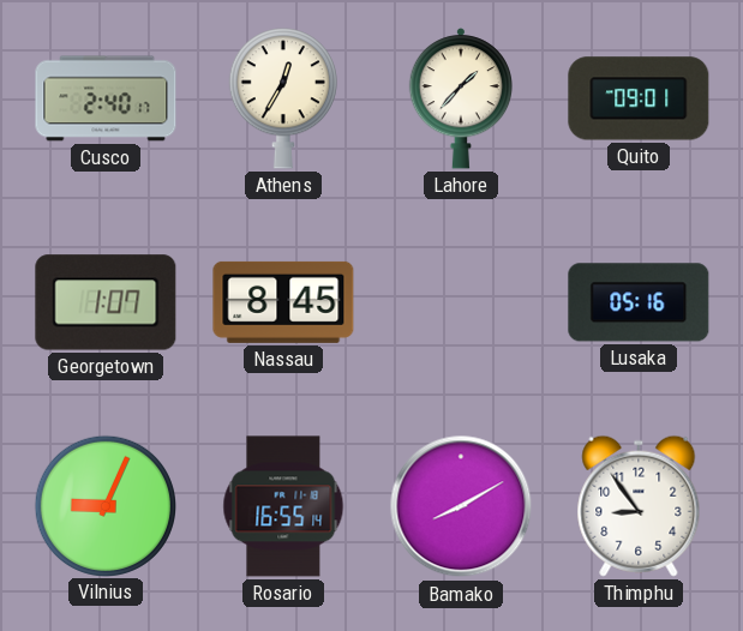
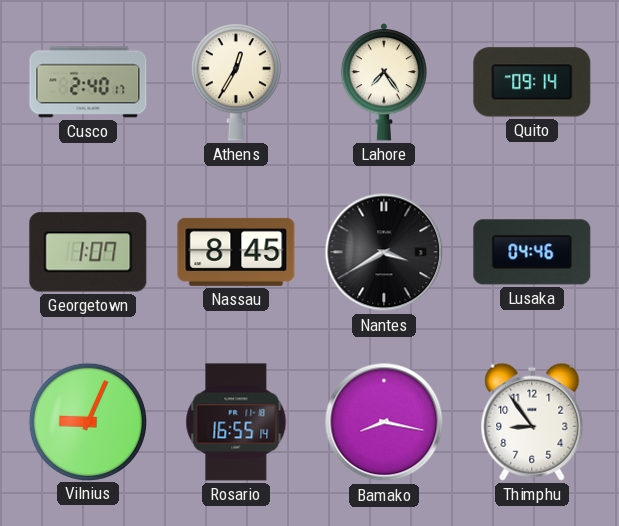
Lahore: 1:37 -> 7:24
Quito: 09:01 -> 09:14
Nantes: none -> 3:40
Lusaka: 05:16 -> 04:46
Bamako: 8:10 -> 8:17
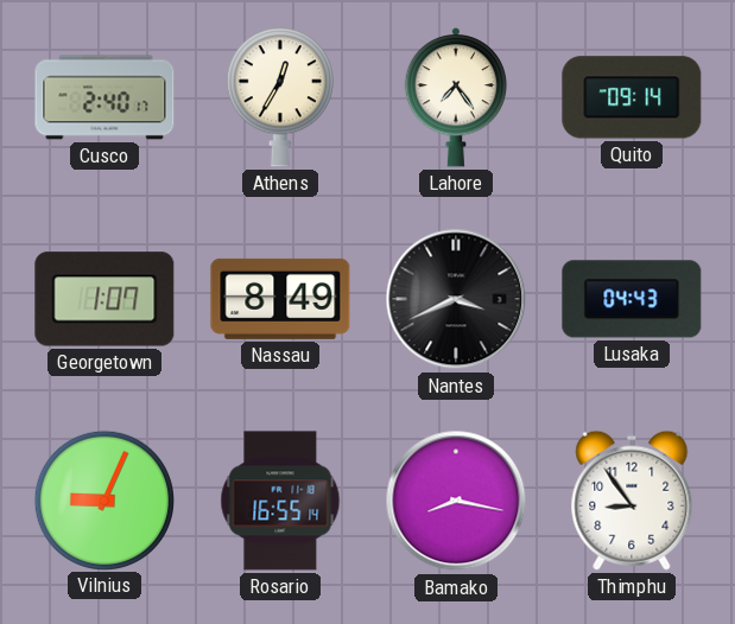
Nassau: 8:45 -> 8:49
Nantes: 3:40 -> 3:41
Lusaka: 04:46 -> 04:43
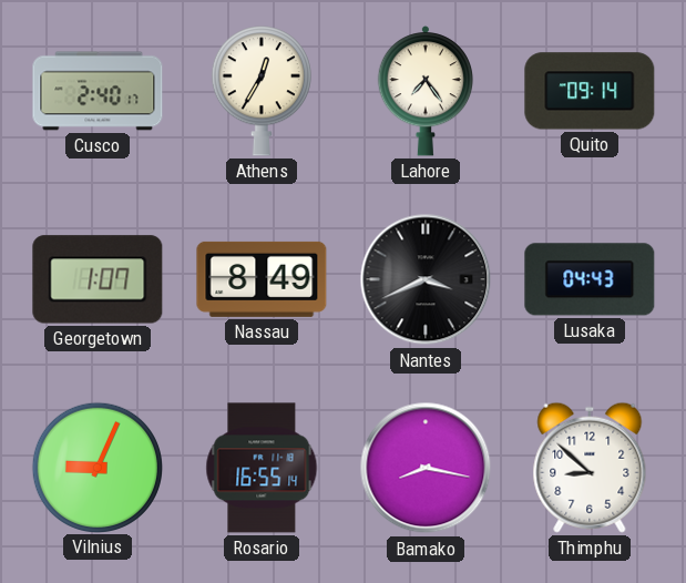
Thimphu: 8:54 -> 8:52
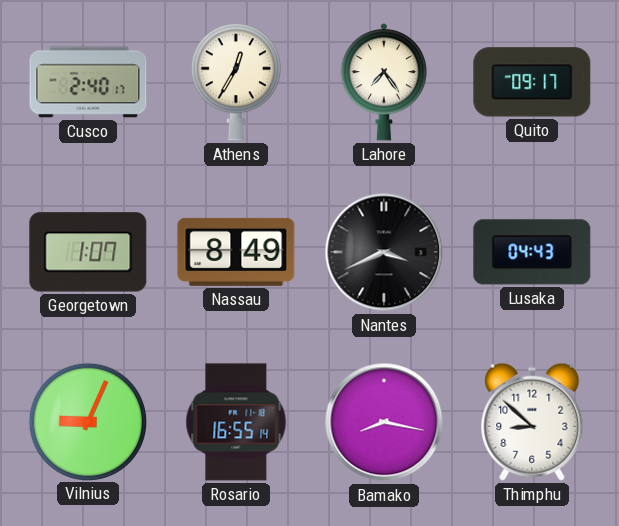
Quito: 09:14 -> 09:17
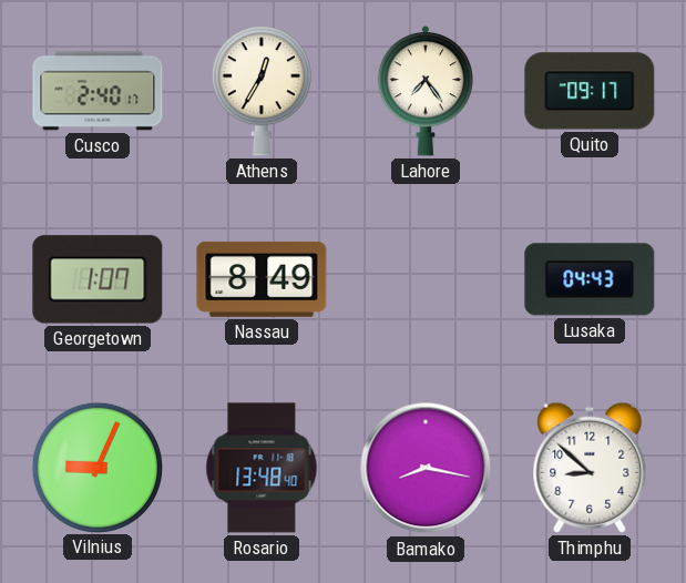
Nantes: 3:41 -> none
Rosario: 16:55 -> 13:48
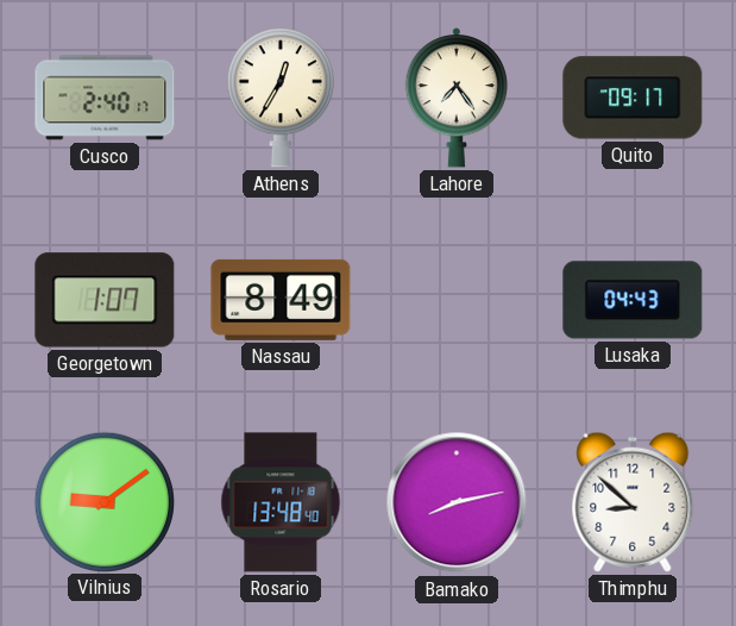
Vilnius: 9:04 -> 9:09
Bamako: 8:17 -> 8:13
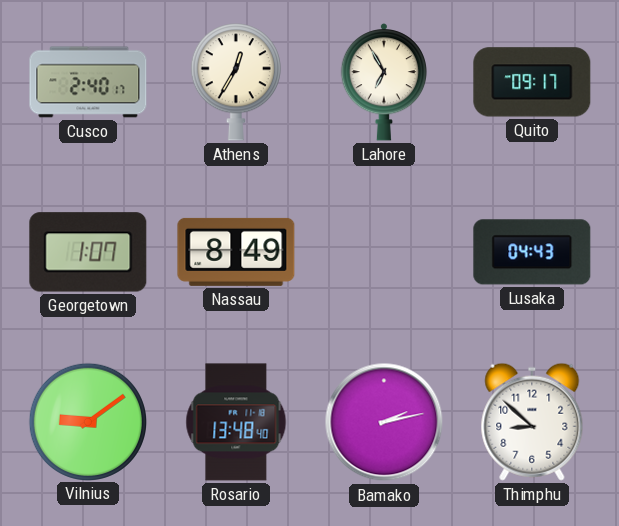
Lahore: 7:24 -> 6:55
Bamako: 8:13 -> 2:13
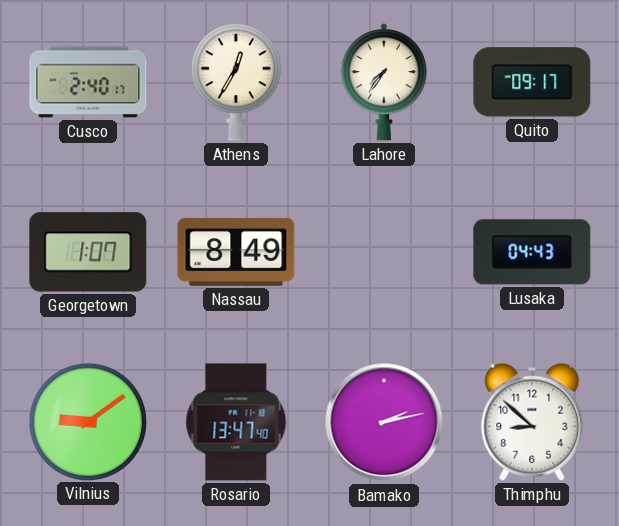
Lahore: 6:55 -> 7:36
Rosario: 13:48 -> 13:47
